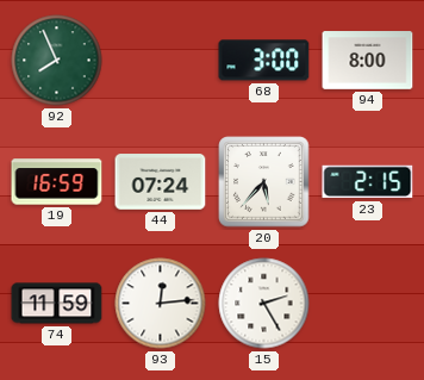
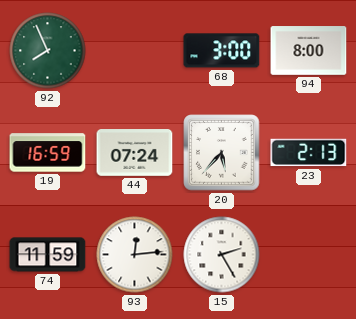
23: 2:15 -> 2:13
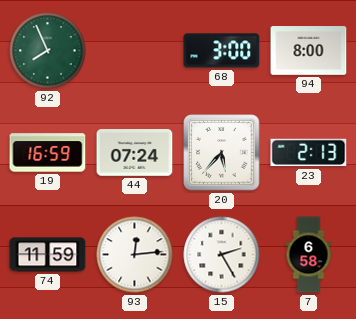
7: none -> 6:58
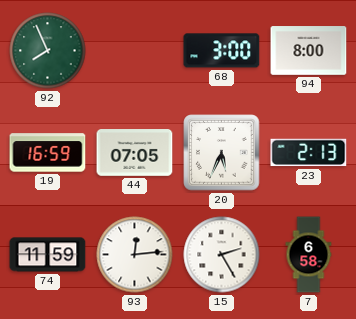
44: 07:24 -> 07:05
20: 5:37 -> 5:34
